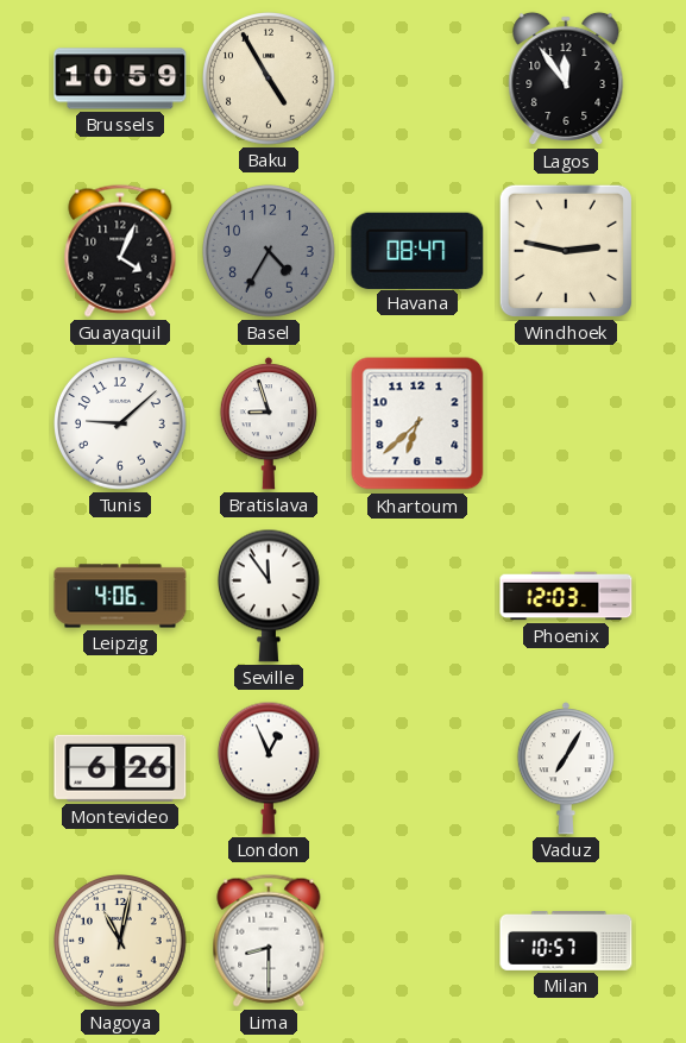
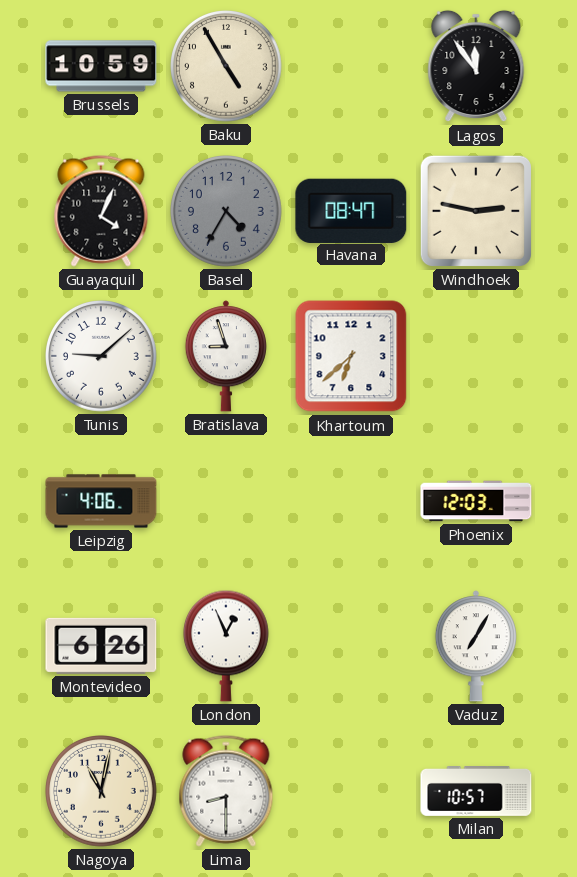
Seville: 11:54 -> none
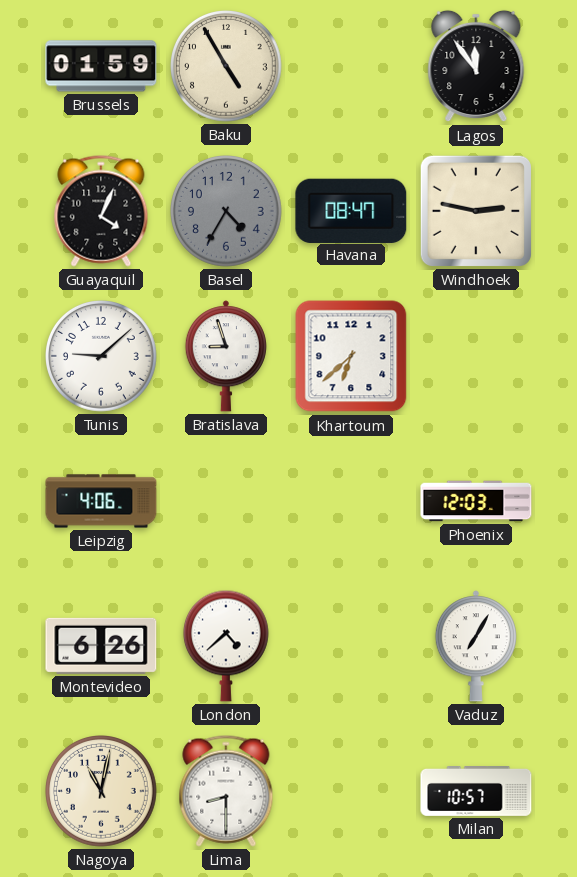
Brussels: 10:59 -> 01:59
London: 12:56 -> 4:38
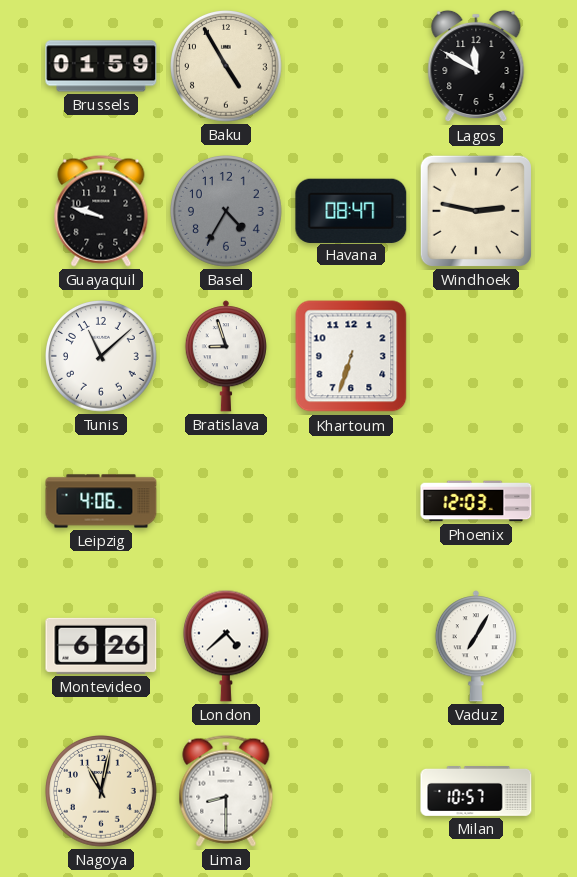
Lagos: 11:54 -> 11:50
Guayaquil: 4:04 -> 9:48
Tunis: 9:08 -> 11:08
Khartoum: 6:38 -> 6:33
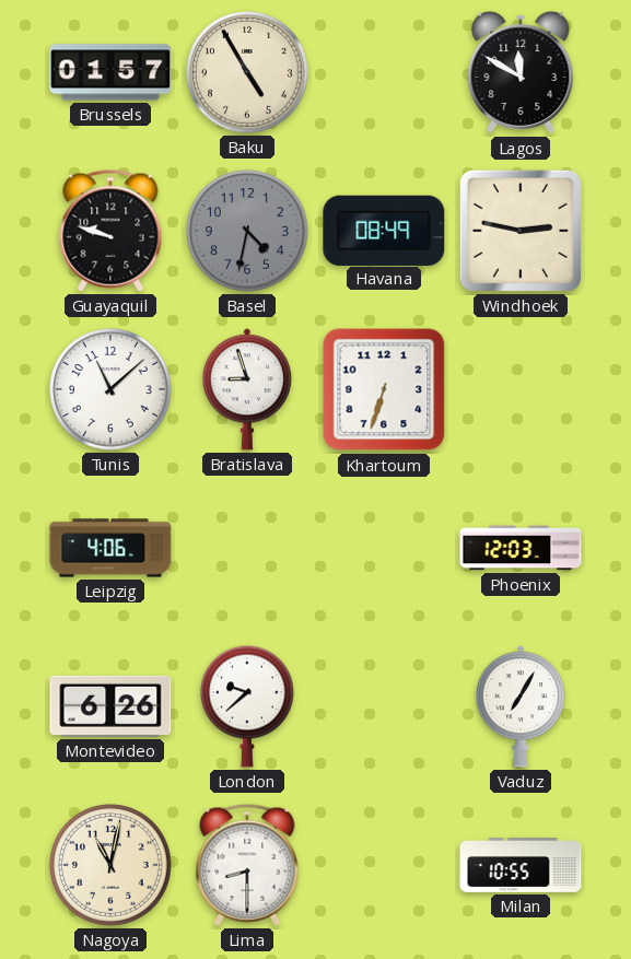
Brussels: 01:59 -> 01:57
Basel: 4:35 -> 4:32
Havana: 08:47 -> 08:49
London: 4:38 -> 9:38
Milan: 10:57 -> 10:55
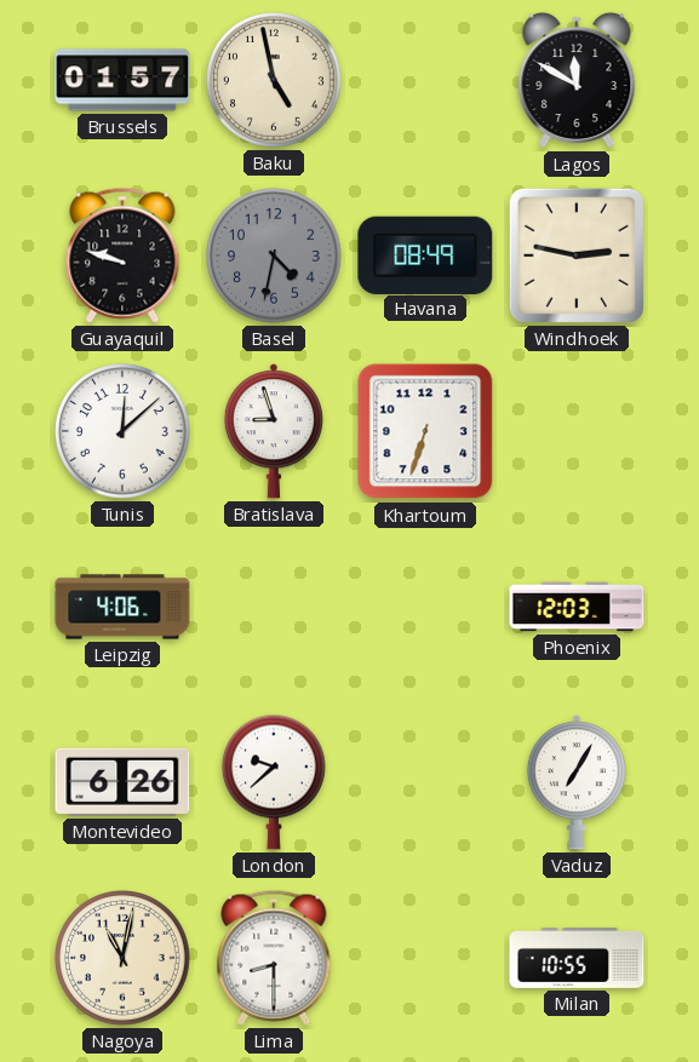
Baku: 4:55 -> 4:58
Tunis: 11:08 -> 12:08
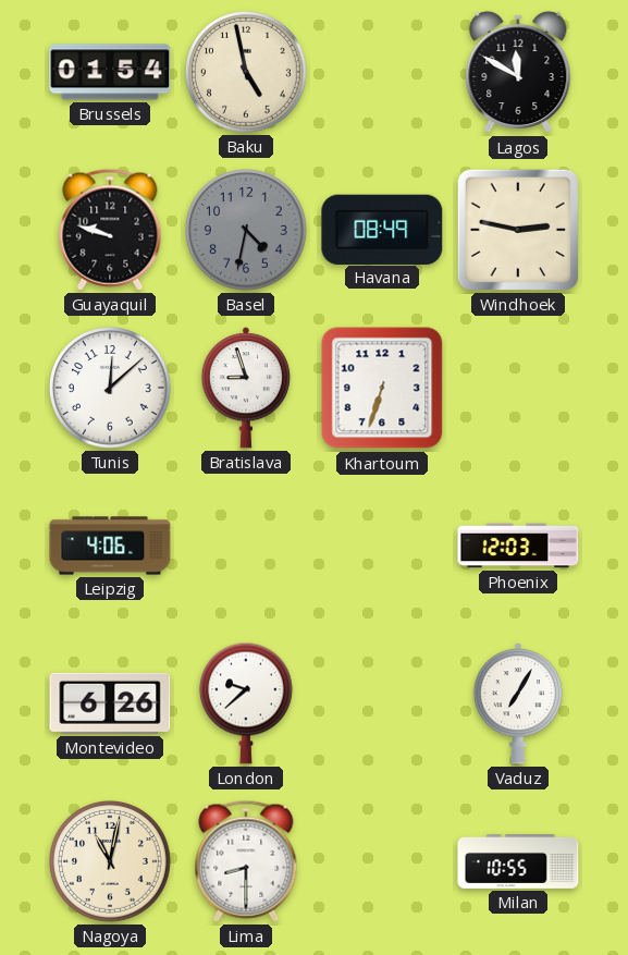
Brussels: 01:57 -> 01:54
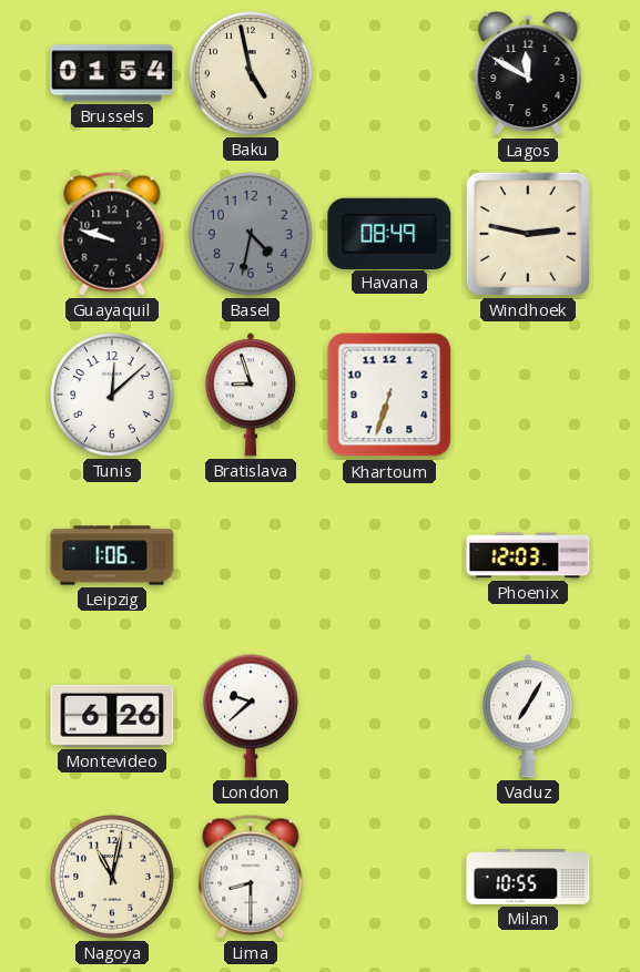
Leipzig: 4:06 -> 1:06
